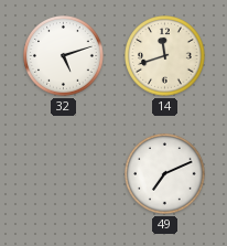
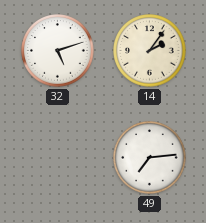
14: 11:42 -> 2:06
49: 7:11 -> 7:14
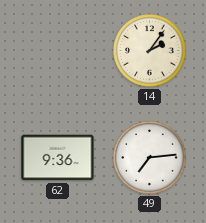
32: 5:12 -> none
62: none -> 9:36
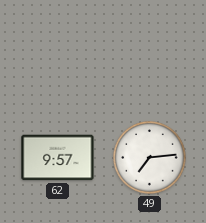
14: 2:06 -> none
62: 9:36 -> 9:57
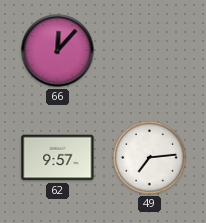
66: none -> 12:07
